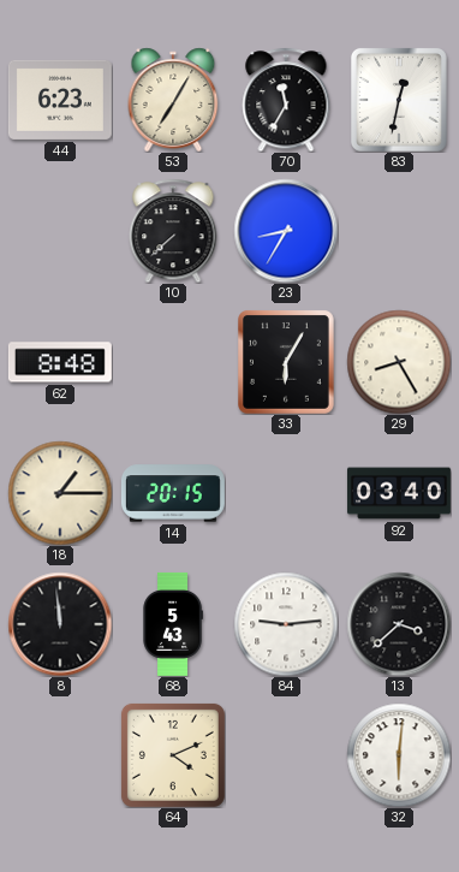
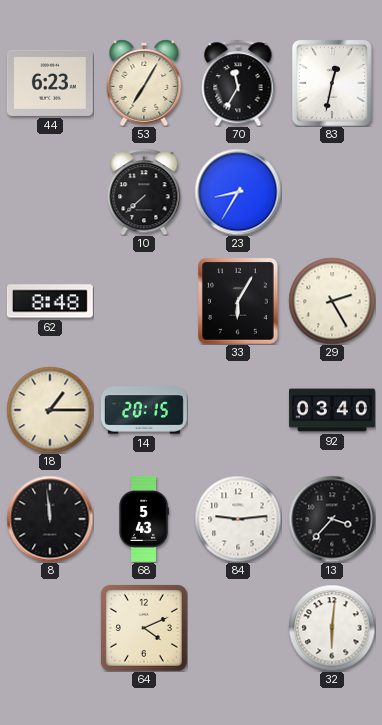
29: 8:25 -> 2:25
13: 3:38 -> 3:37
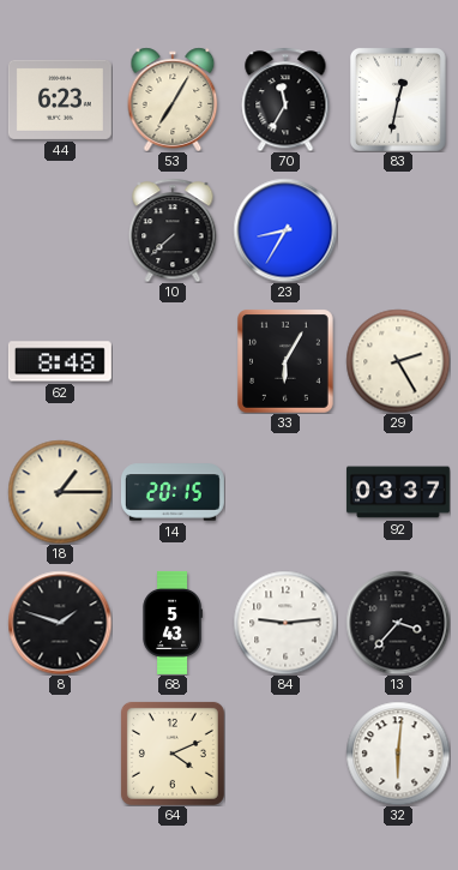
92: 03:40 -> 03:37
8: 11:59 -> 1:48
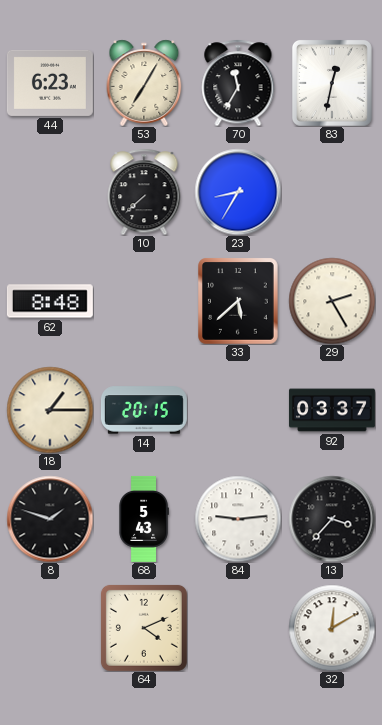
33: 6:05 -> 5:38
32: 6:01 -> 12:10
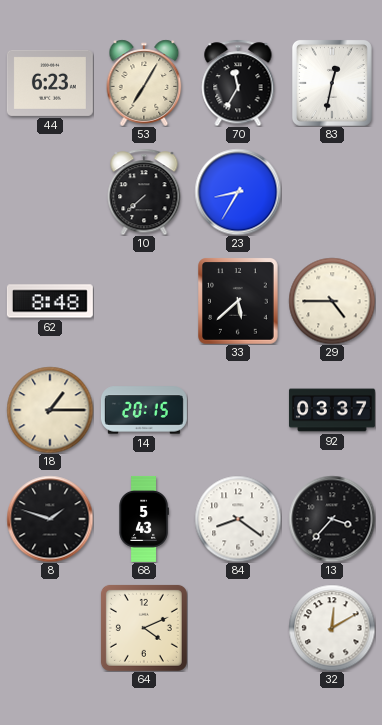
29: 2:25 -> 4:45
84: 9:14 -> 8:21
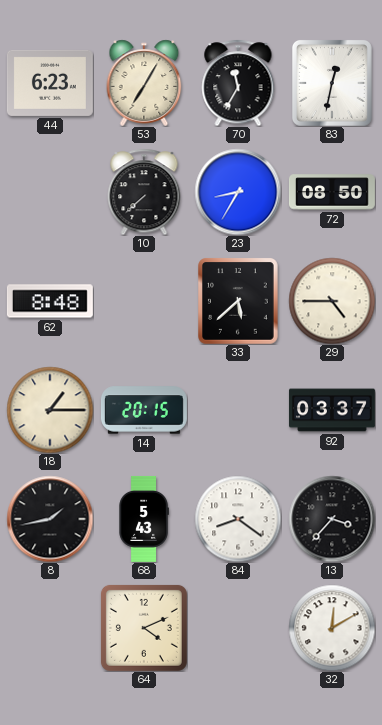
72: none -> 08:50
8: 1:48 -> 1:43
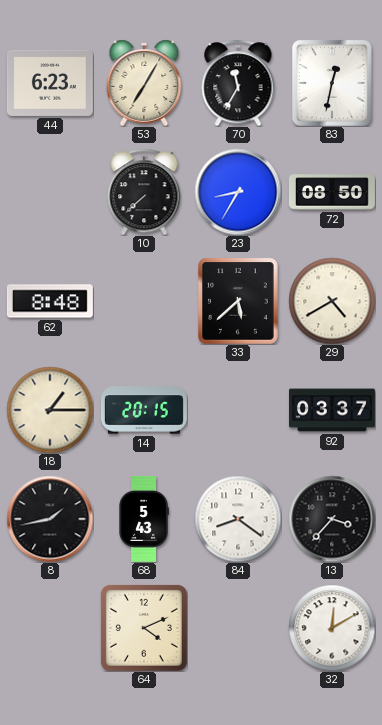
29: 4:45 -> 4:40
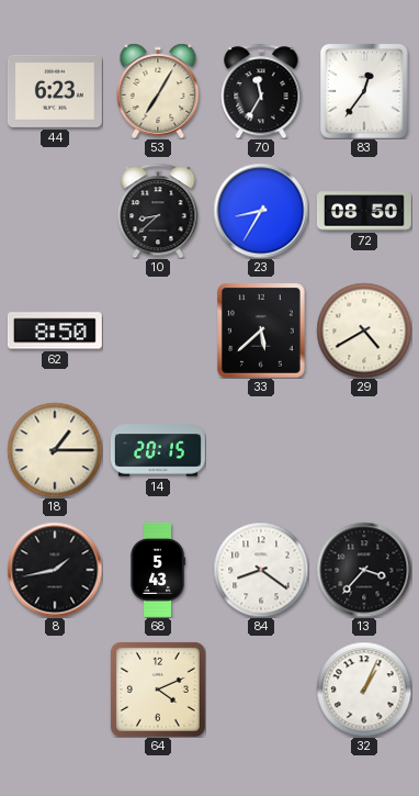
83: 12:32 -> 12:36
10: 7:38 -> 8:38
62: 8:48 -> 8:50
92: 03:37 -> none
32: 12:10 -> 1:04
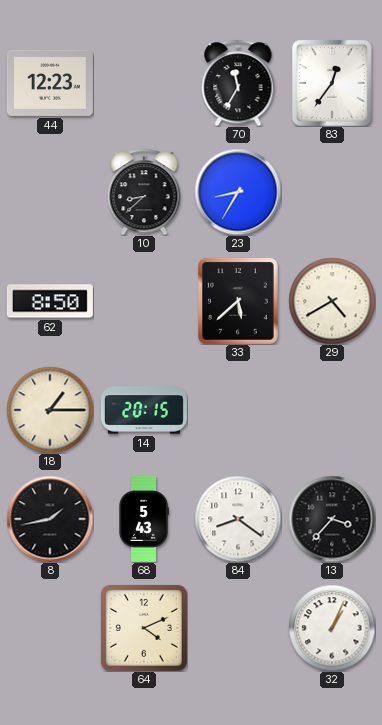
44: 6:23 -> 12:23
53: 7:05 -> none
72: 08:50 -> none
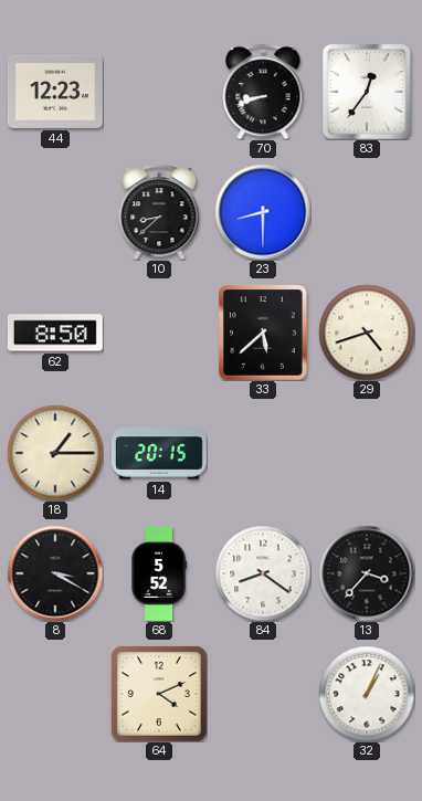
70: 11:35 -> 8:42
23: 8:35 -> 8:30
29: 4:40 -> 4:42
8: 1:43 -> 3:20
68: 5:43 -> 5:52
